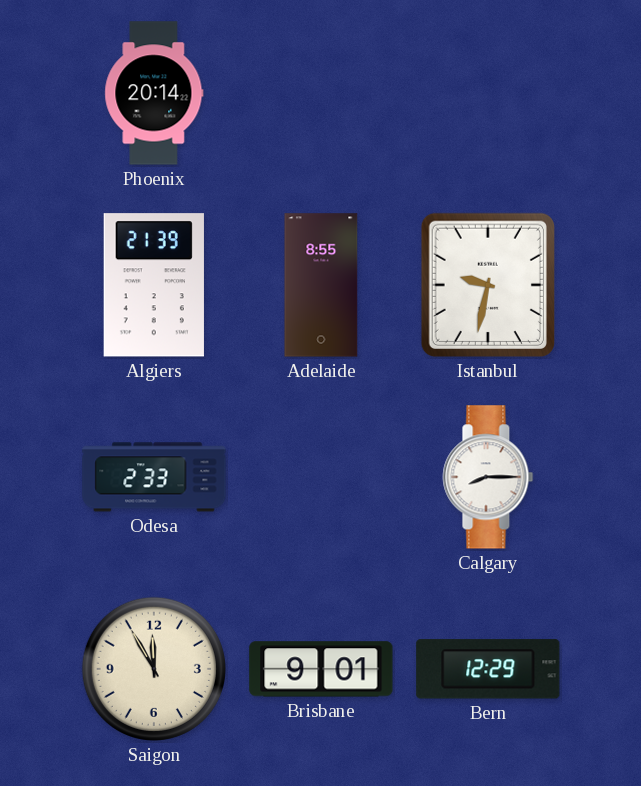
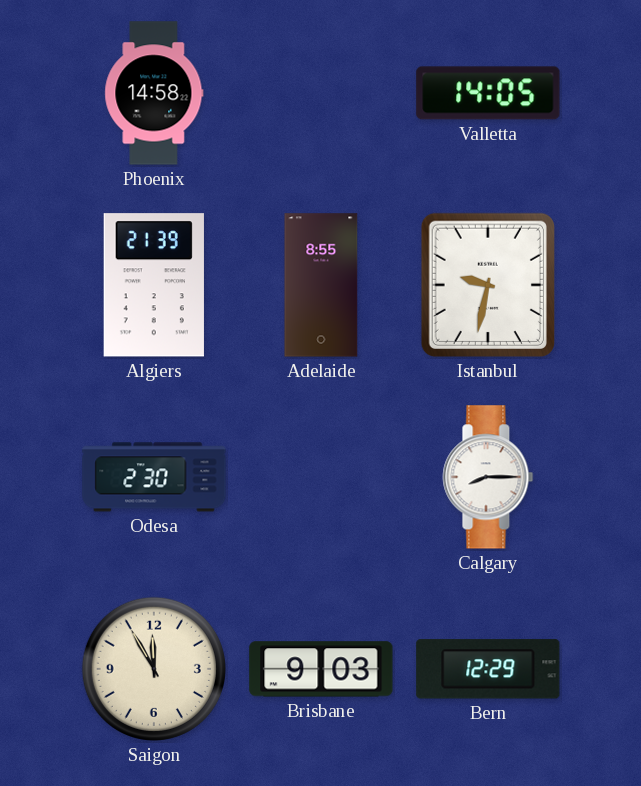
Phoenix: 20:14 -> 14:58
Valletta: none -> 14:05
Odesa: 2:33 -> 2:30
Brisbane: 9:01 -> 9:03
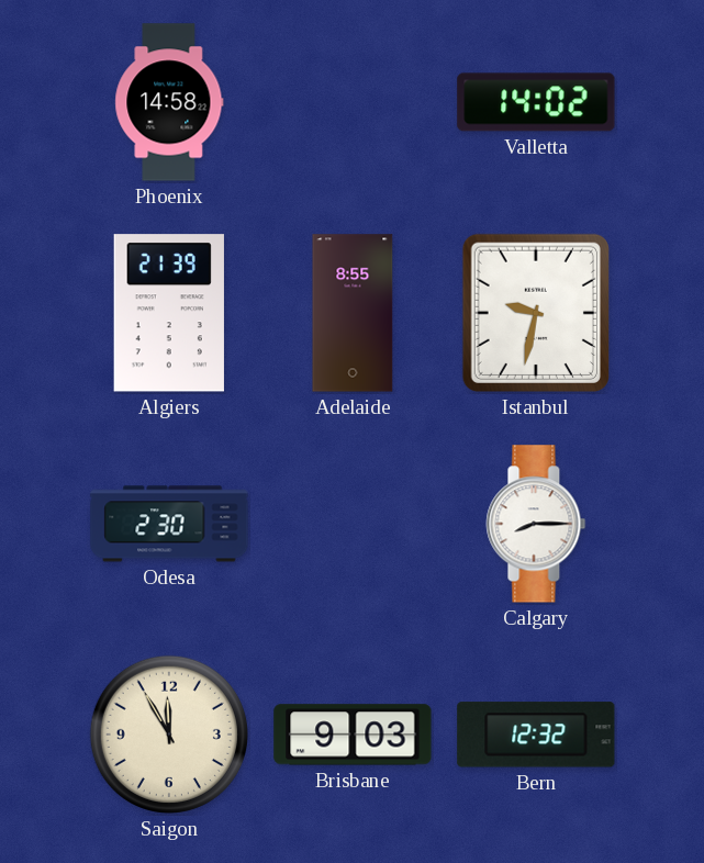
Valletta: 14:05 -> 14:02
Bern: 12:29 -> 12:32
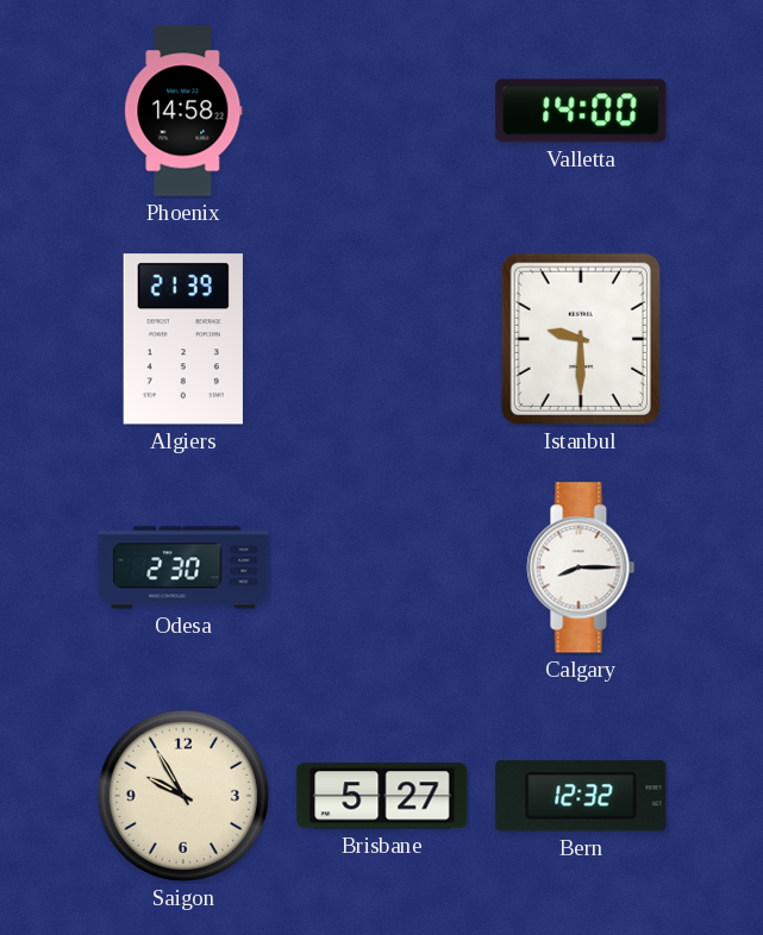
Valletta: 14:02 -> 14:00
Adelaide: 8:55 -> none
Istanbul: 9:32 -> 9:30
Saigon: 11:55 -> 9:55
Brisbane: 9:03 -> 5:27
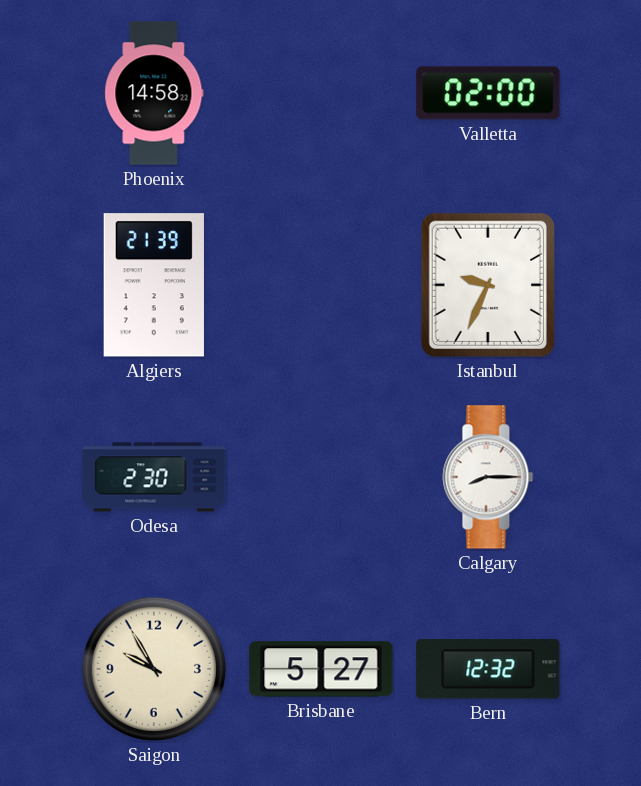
Valletta: 14:00 -> 02:00
Istanbul: 9:30 -> 9:34
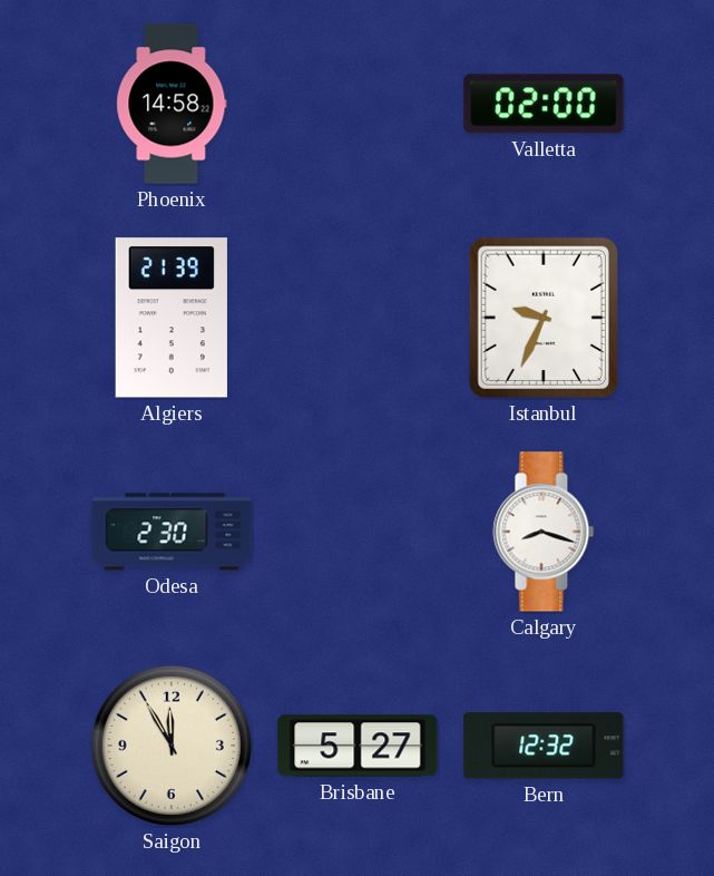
Calgary: 8:15 -> 8:18
Saigon: 9:55 -> 11:55
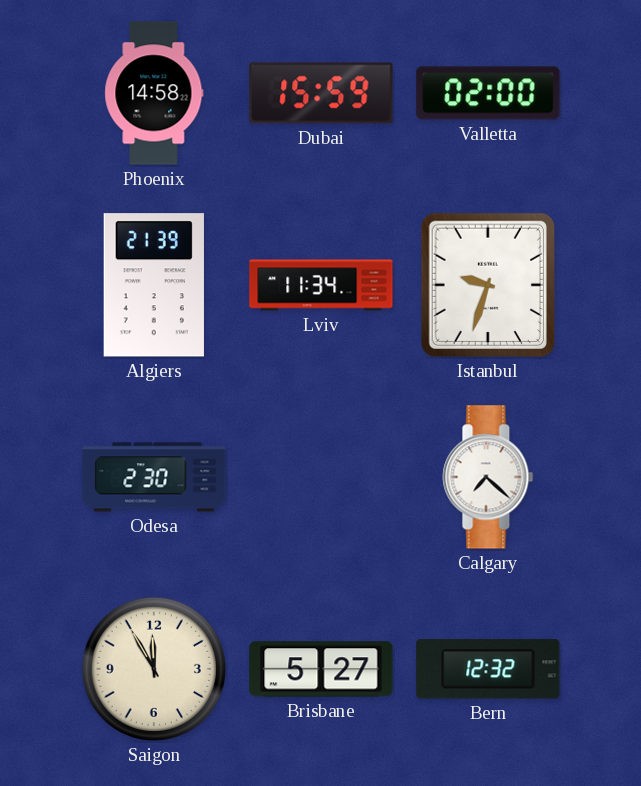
Dubai: none -> 15:59
Lviv: none -> 11:34
Istanbul: 9:34 -> 9:33
Calgary: 8:18 -> 7:22
